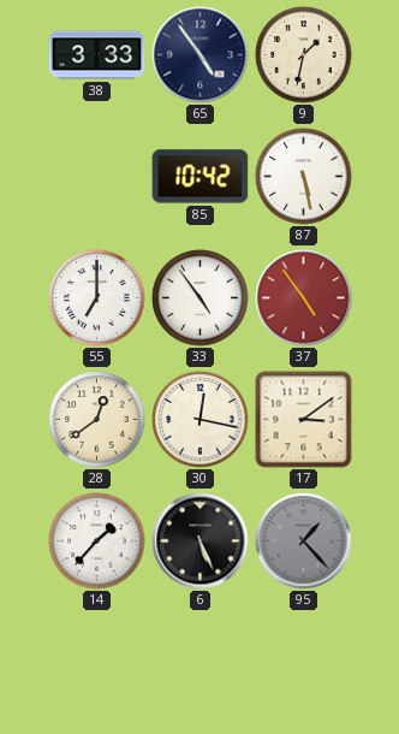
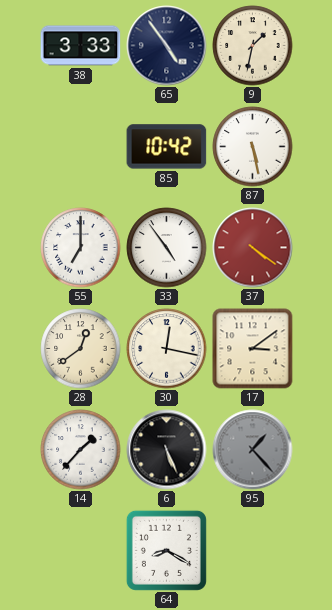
37: 4:54 -> 4:21
64: none -> 8:20
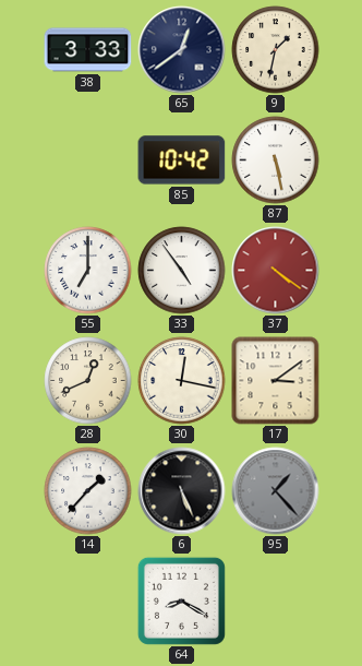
65: 4:54 -> 12:39
28: 12:39 -> 12:41
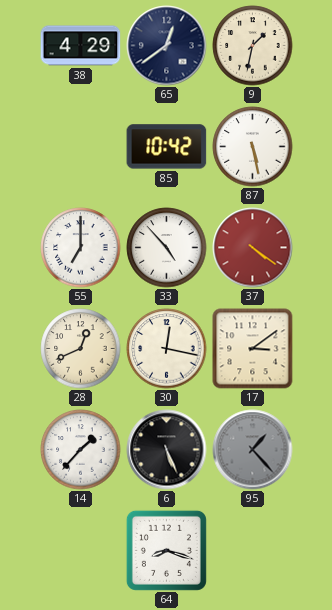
38: 3:33 -> 4:29
33: 4:54 -> 4:53
64: 8:20 -> 8:18
